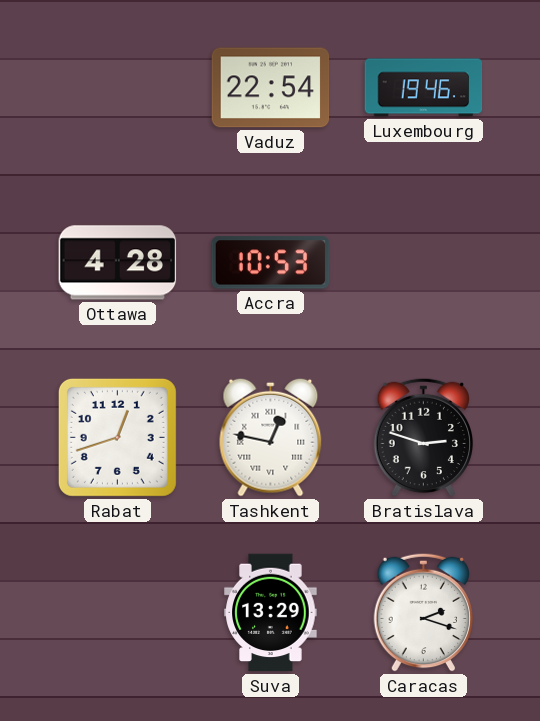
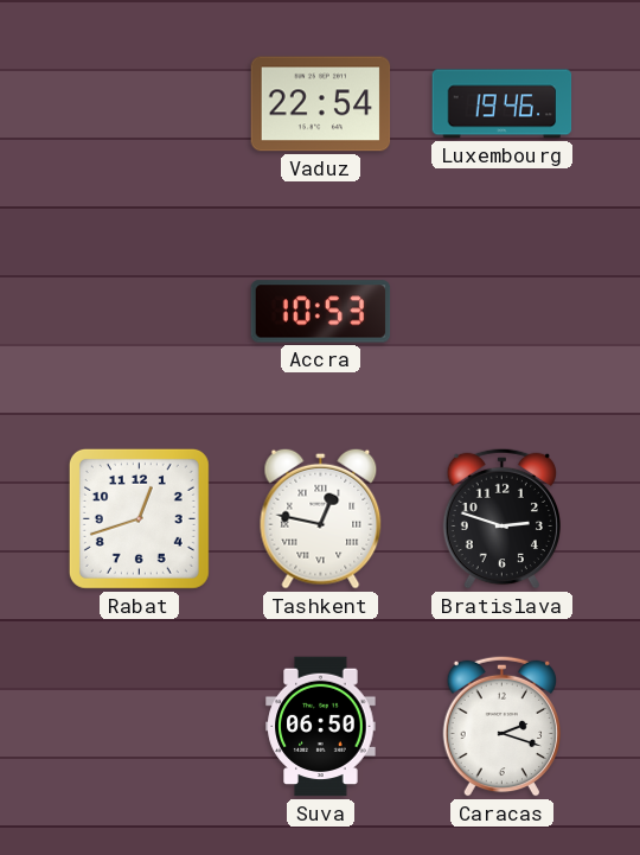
Ottawa: 4:28 -> none
Suva: 13:29 -> 06:50
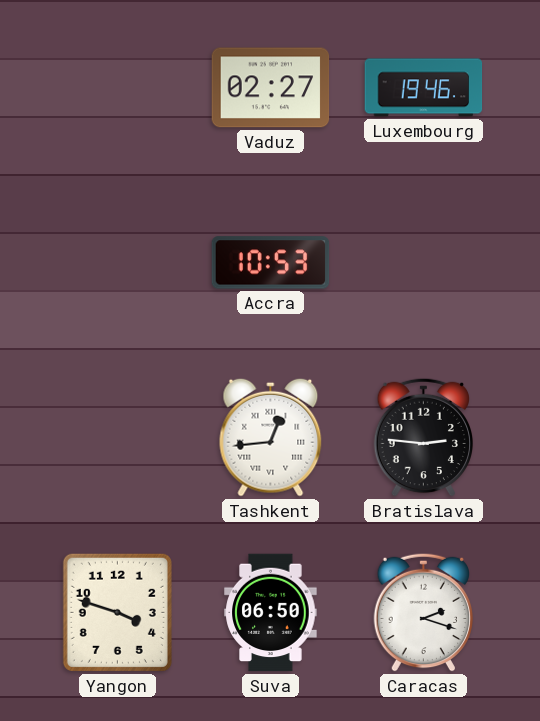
Vaduz: 22:54 -> 02:27
Rabat: 12:42 -> none
Tashkent: 12:47 -> 12:44
Bratislava: 2:48 -> 2:46
Yangon: none -> 3:48
